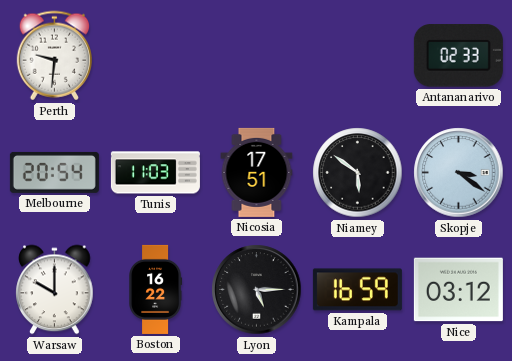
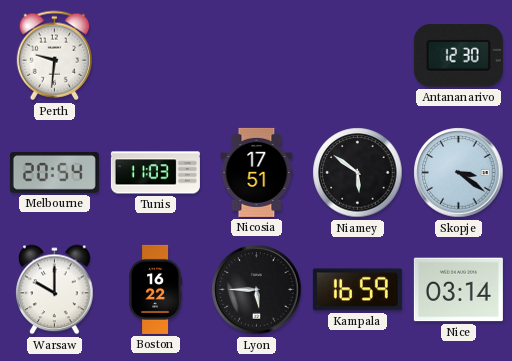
Antananarivo: 02:33 -> 12:30
Lyon: 5:15 -> 5:45
Nice: 03:12 -> 03:14
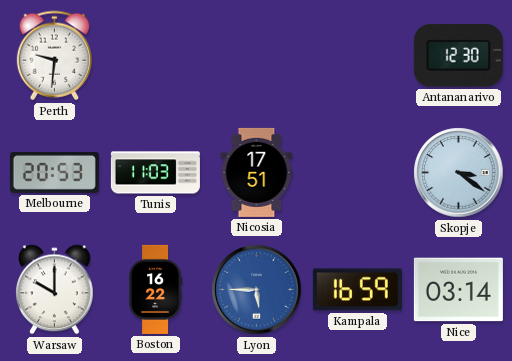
Melbourne: 20:54 -> 20:53
Niamey: 5:51 -> none
Lyon dial: black -> blue
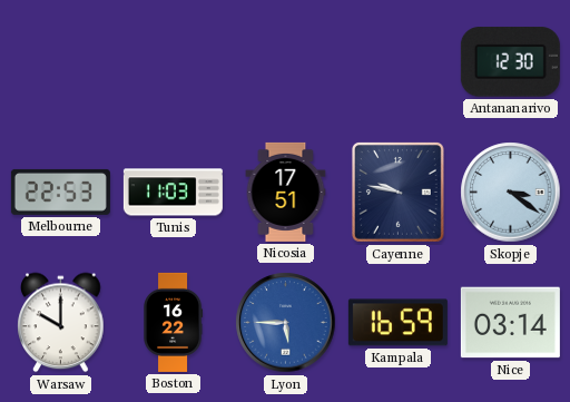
Perth: 9:31 -> none
Melbourne: 20:53 -> 22:53
Cayenne: none -> 9:47
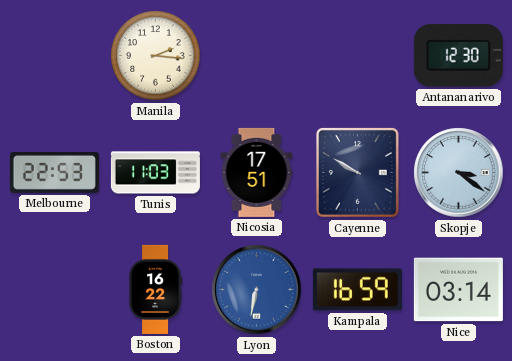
Manila: none -> 2:16
Cayenne: 9:47 -> 9:50
Warsaw: 10:00 -> none
Lyon: 5:45 -> 6:32
